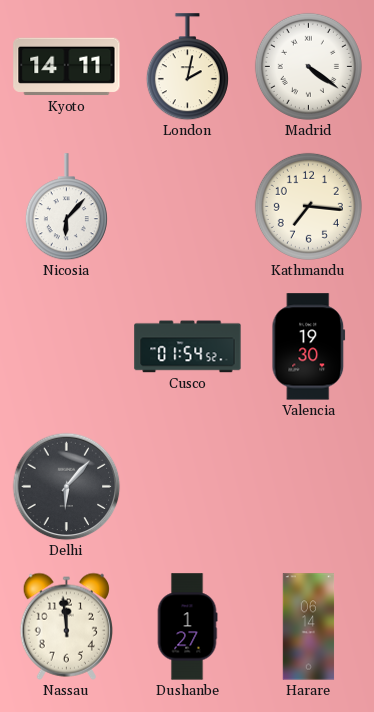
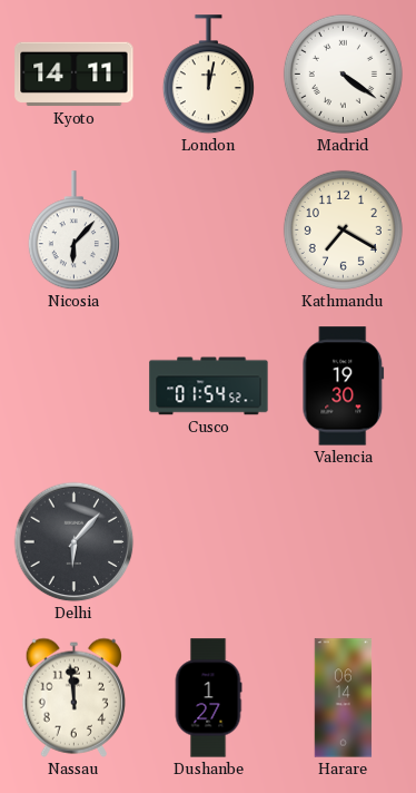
London: 2:02 -> 12:02
Kathmandu: 7:16 -> 7:20
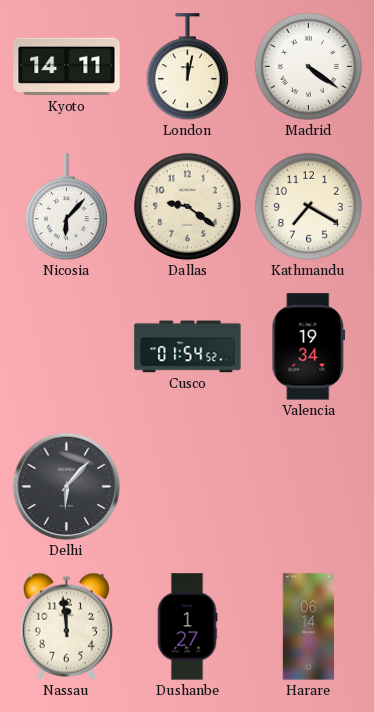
Dallas: none -> 9:21
Valencia: 19:30 -> 19:34
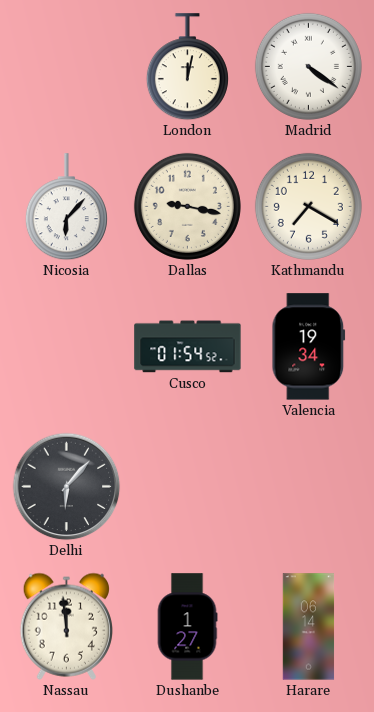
Kyoto: 14:11 -> none
Dallas: 9:21 -> 9:17
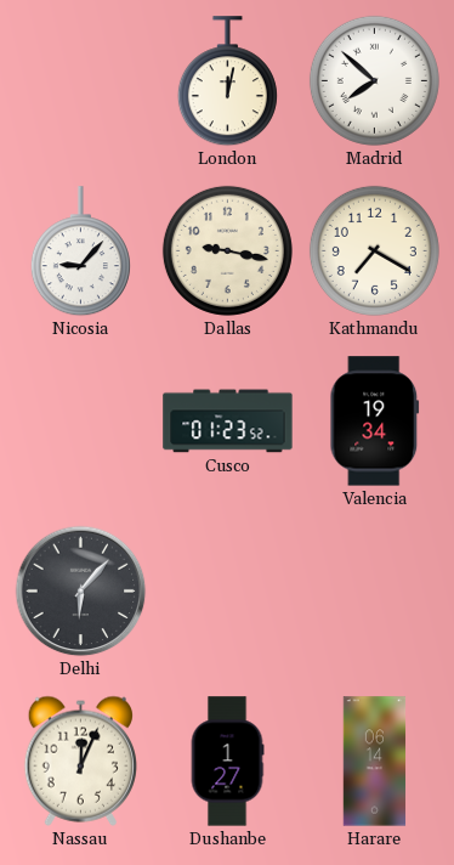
Madrid: 4:21 -> 7:52
Nicosia: 6:07 -> 9:07
Cusco: 01:54 -> 01:23
Nassau: 11:59 -> 12:04
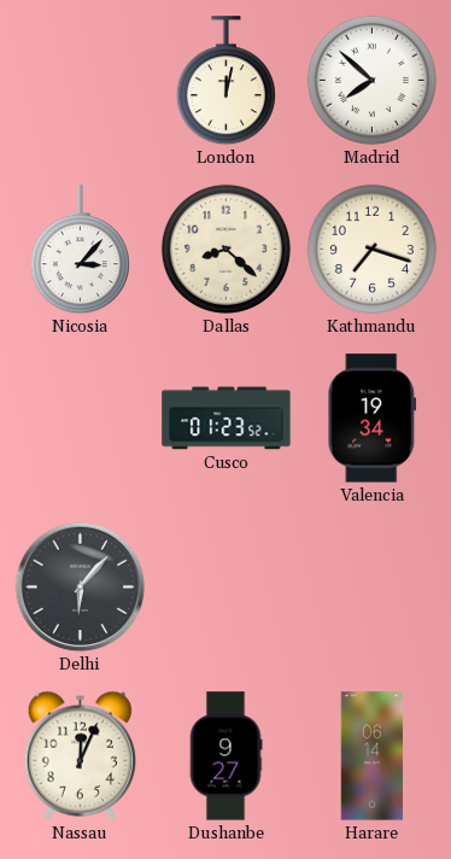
Nicosia: 9:07 -> 3:07
Dallas: 9:17 -> 8:22
Kathmandu: 7:20 -> 7:18
Dushanbe: 1:27 -> 9:27
